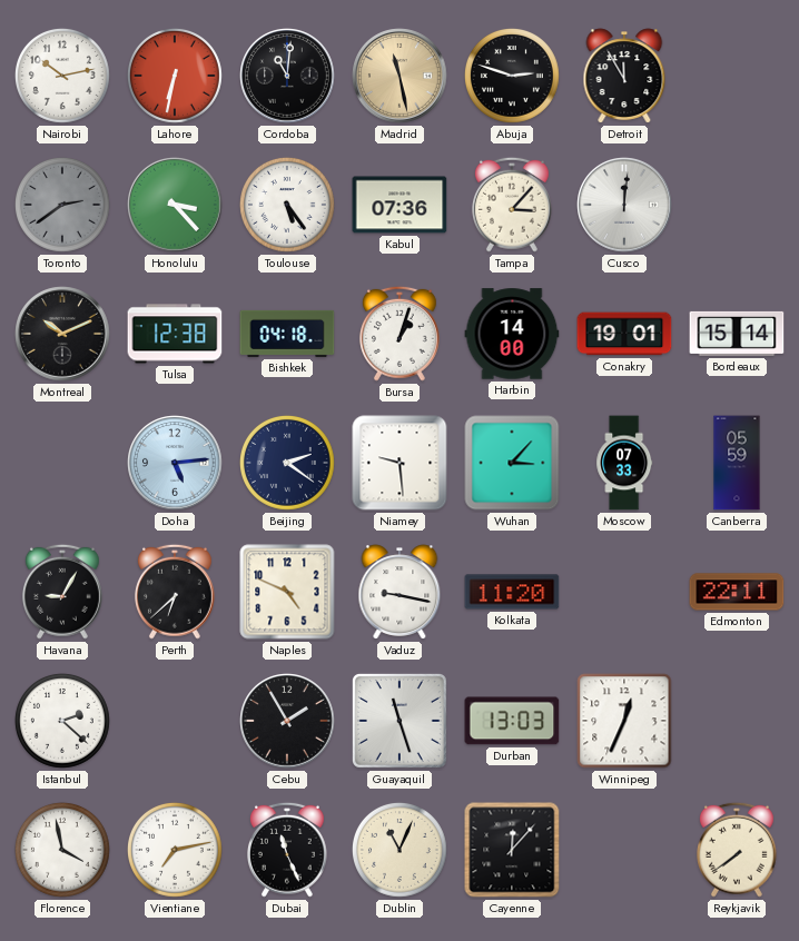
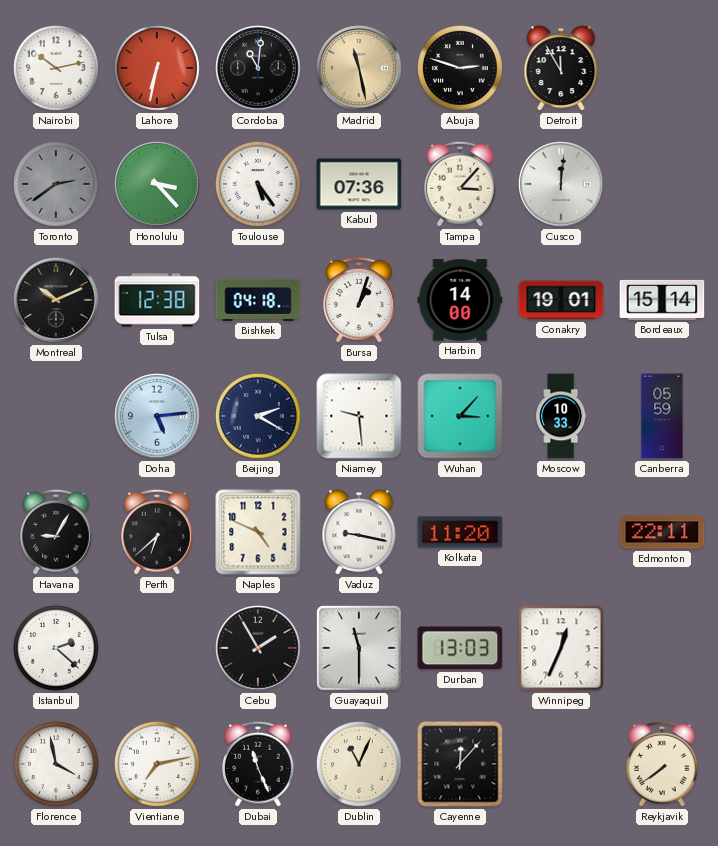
Beijing: 2:21 -> 2:20
Moscow: 07:33 -> 10:33
Guayaquil: 11:27 -> 11:30
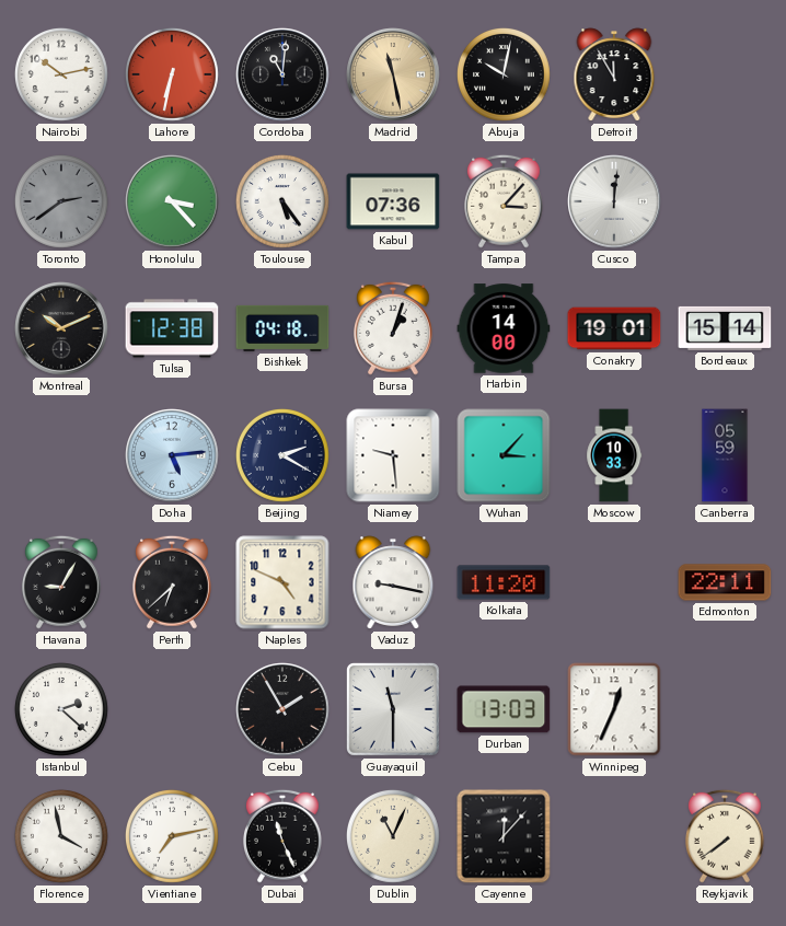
Abuja: 2:48 -> 10:02
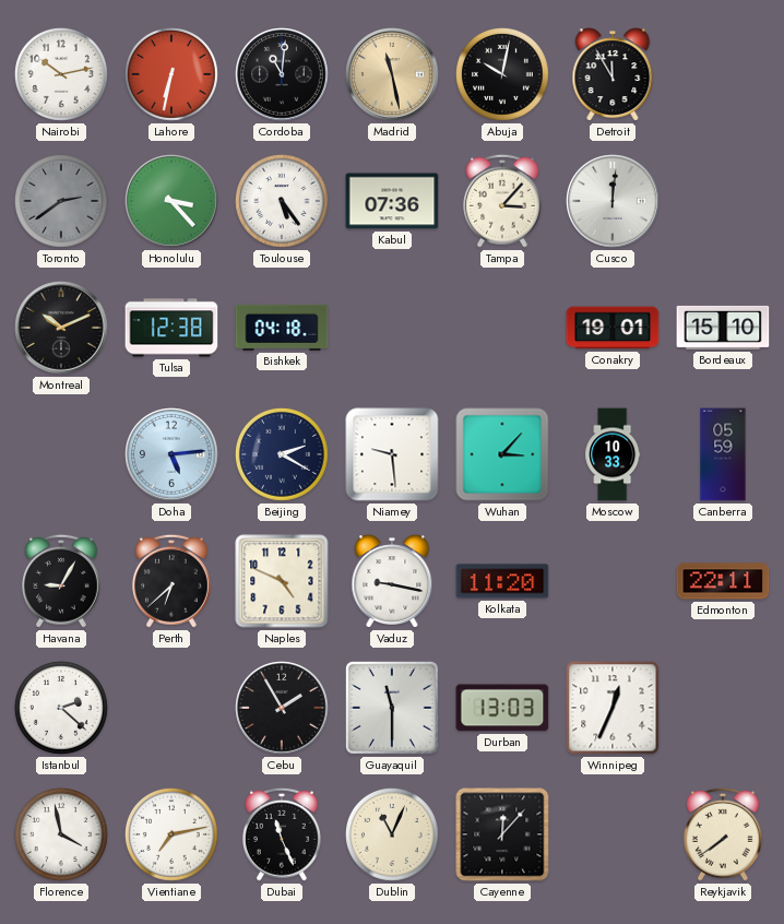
Bursa: 1:03 -> none
Harbin: 14:00 -> none
Bordeaux: 15:14 -> 15:10
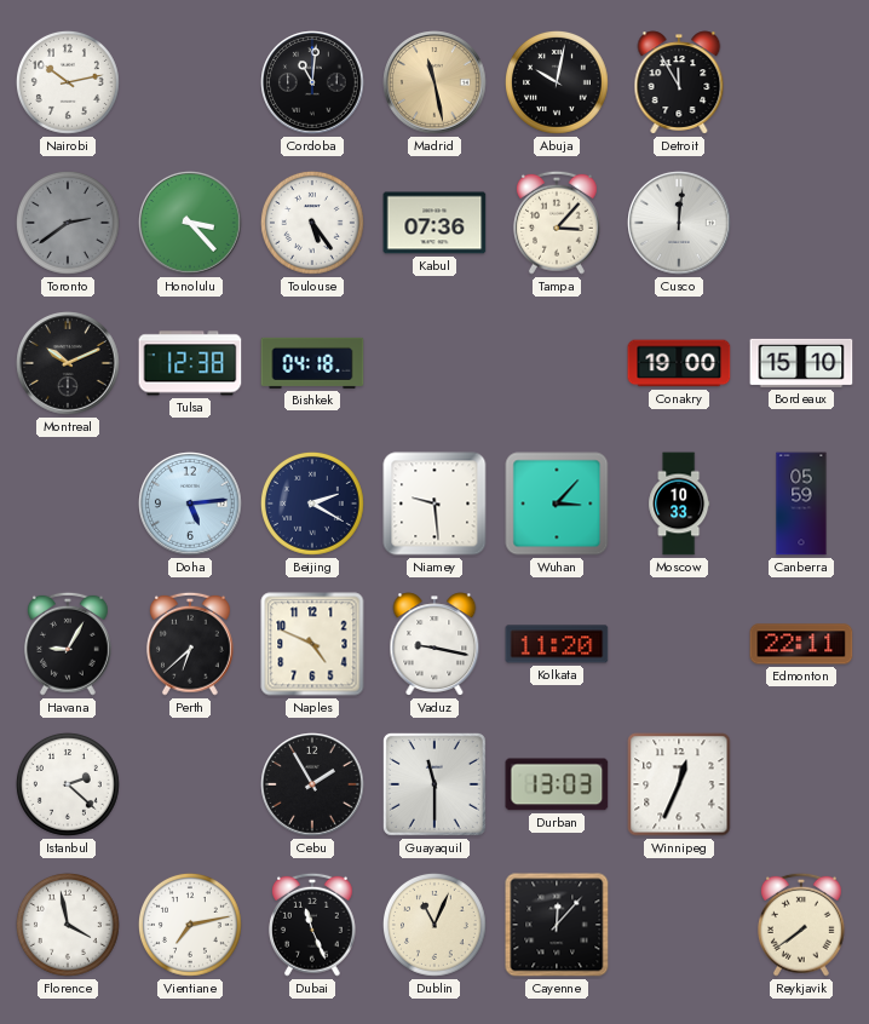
Lahore: 6:32 -> none
Conakry: 19:01 -> 19:00
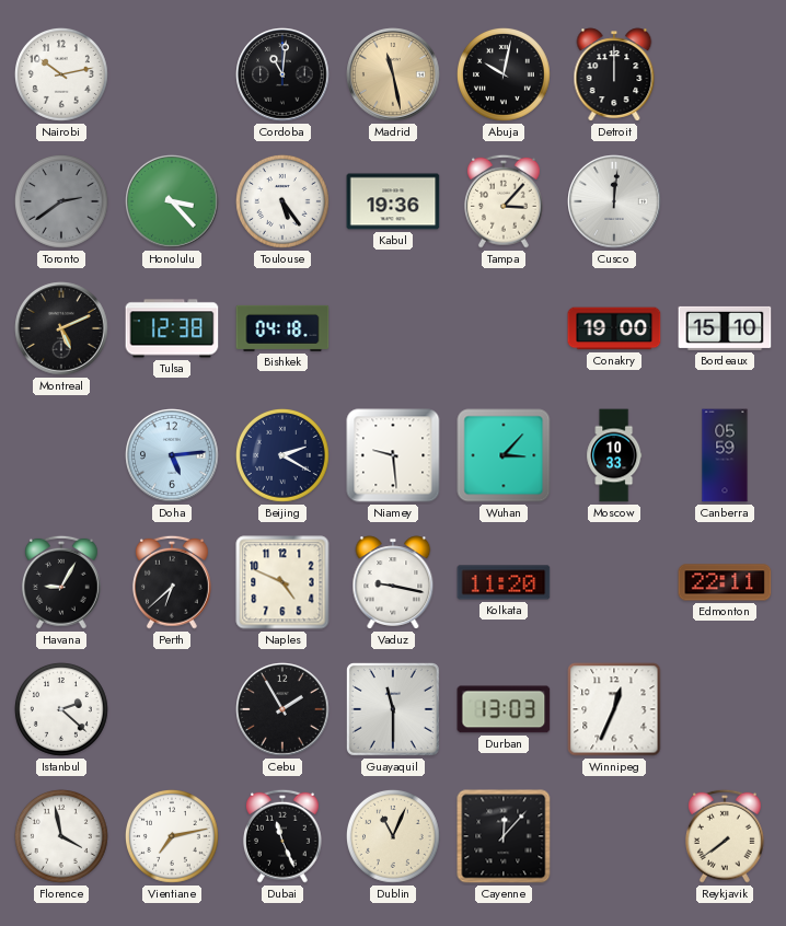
Detroit: 11:55 -> 12:00
Kabul: 07:36 -> 19:36
Montreal: 10:11 -> 5:11
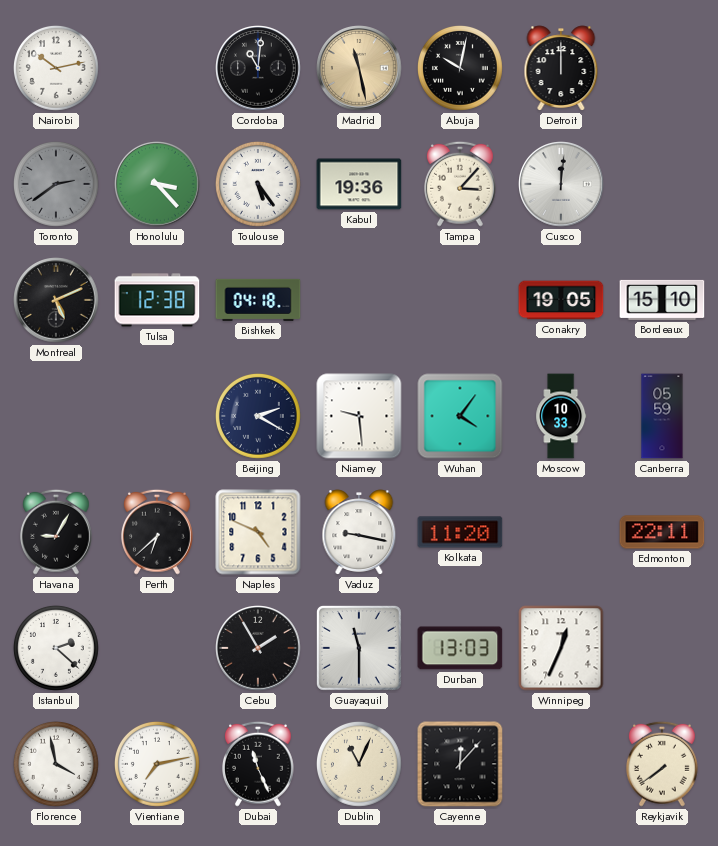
Conakry: 19:00 -> 19:05
Doha: 5:14 -> none
Wuhan: 3:07 -> 4:06
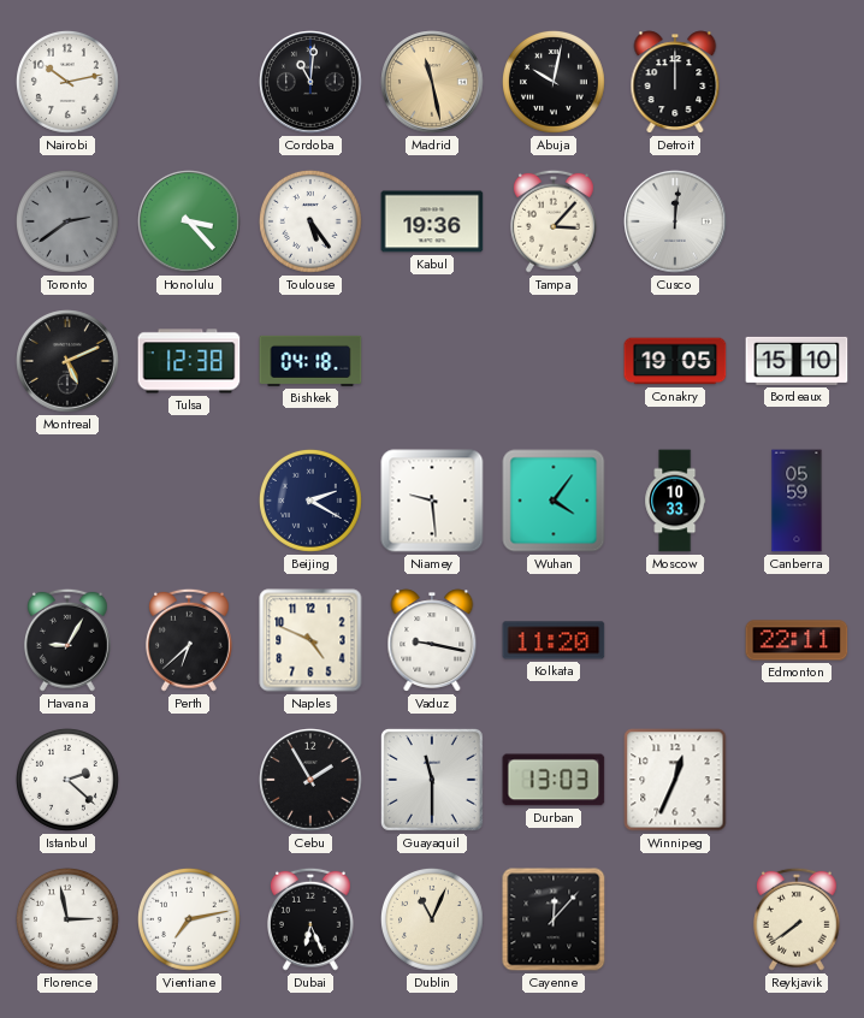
Florence: 3:58 -> 2:58
Dubai: 11:26 -> 6:26
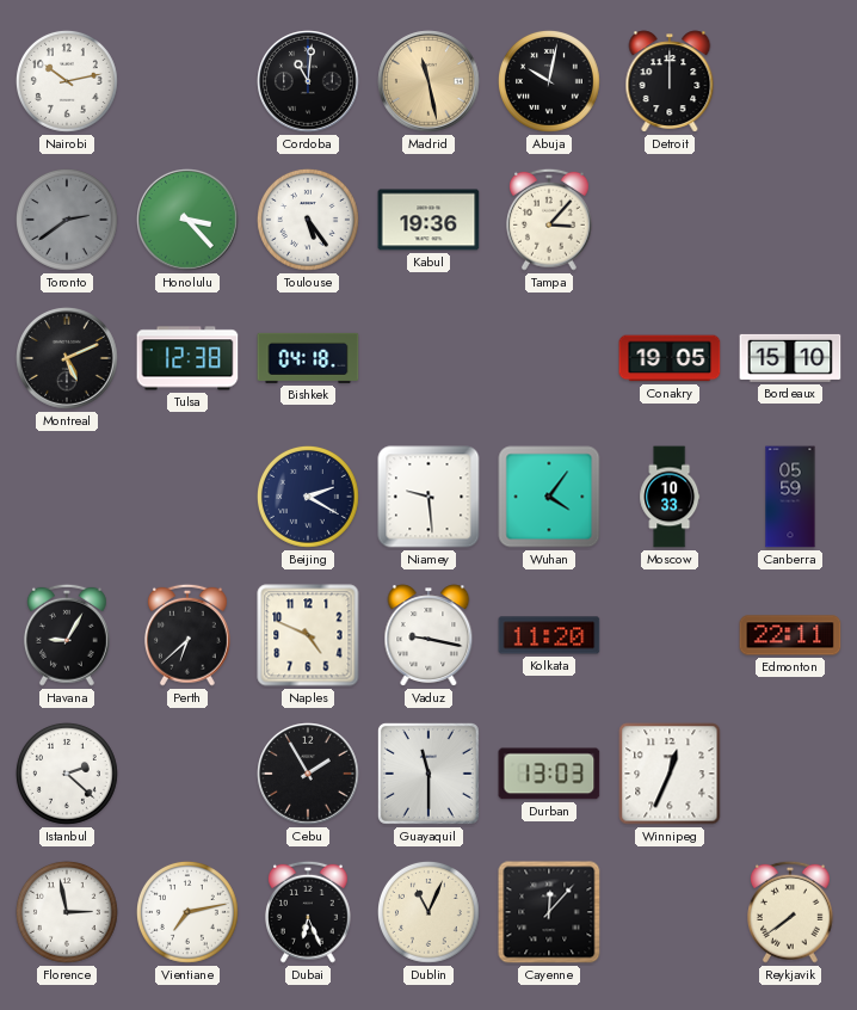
Cusco: 12:01 -> none
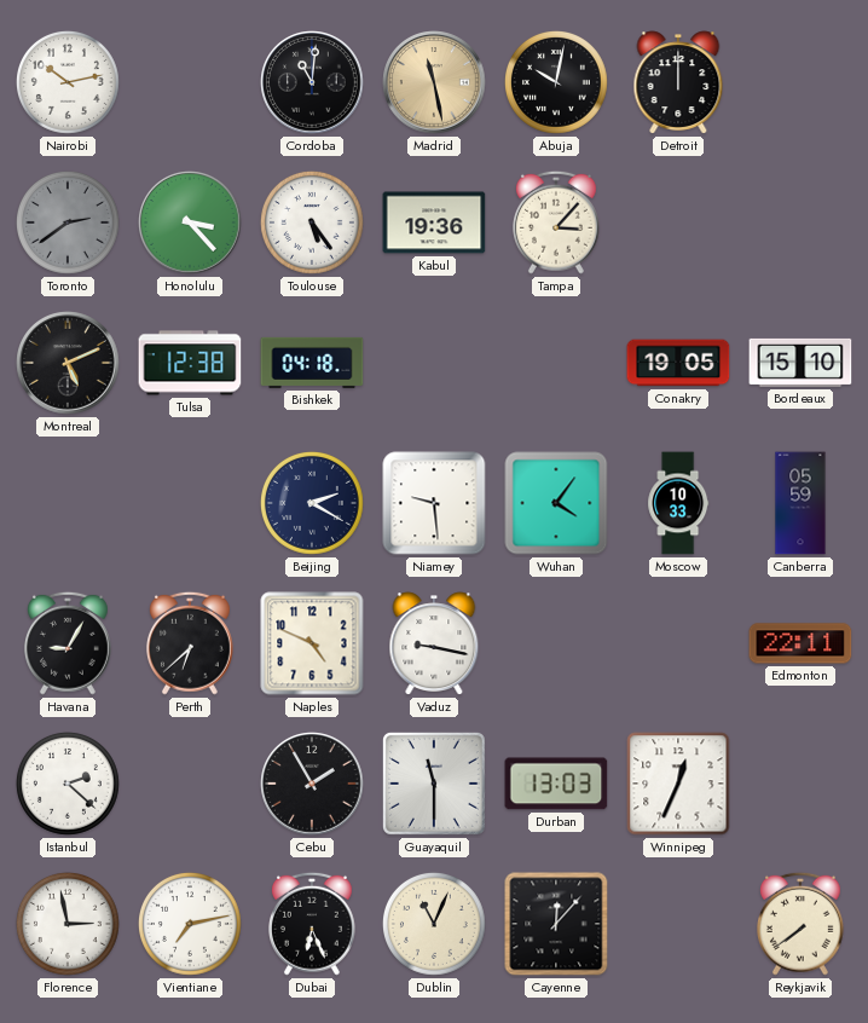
Kolkata: 11:20 -> none
